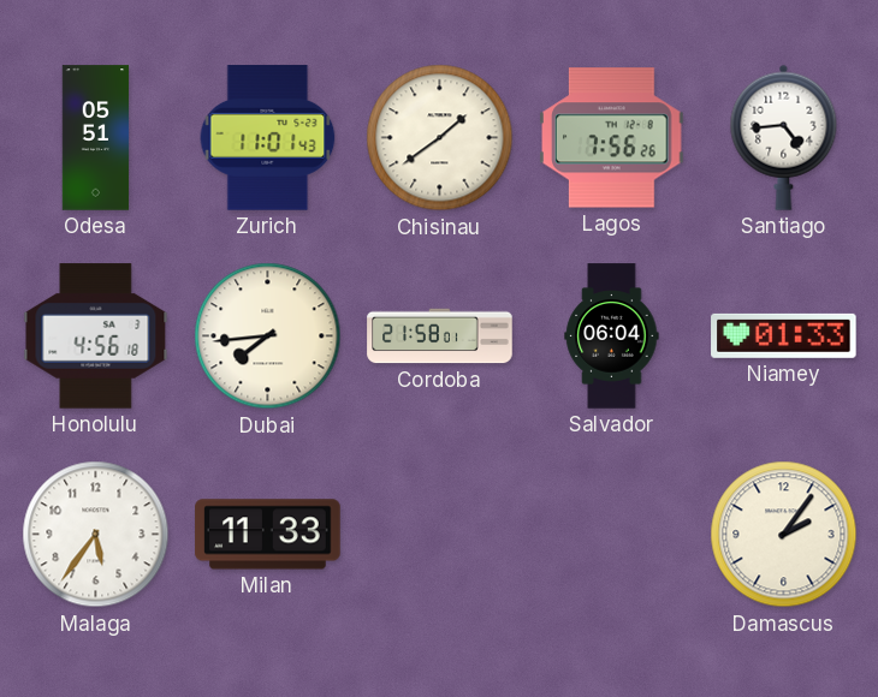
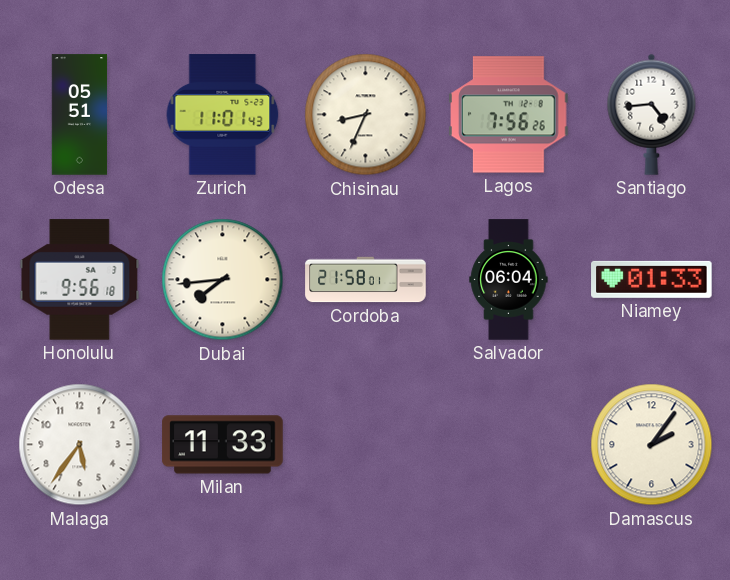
Chisinau: 1:39 -> 8:34
Honolulu: 4:56 -> 9:56
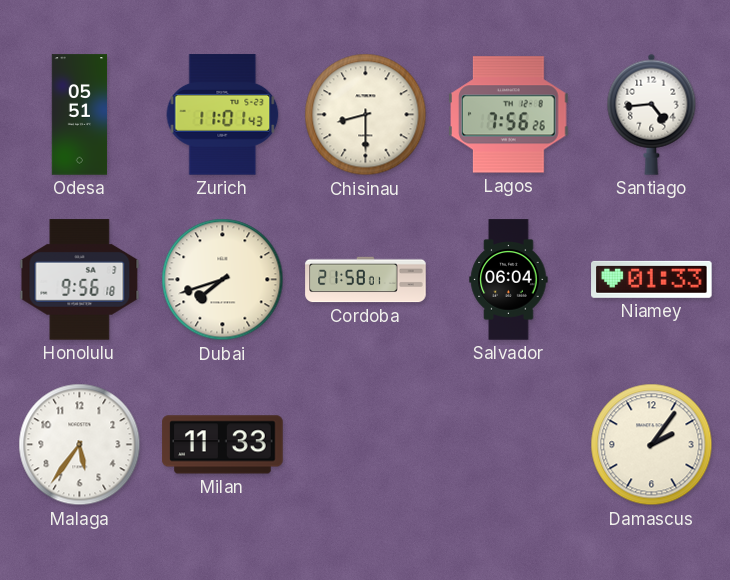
Chisinau: 8:34 -> 8:30
Dubai: 7:44 -> 7:42
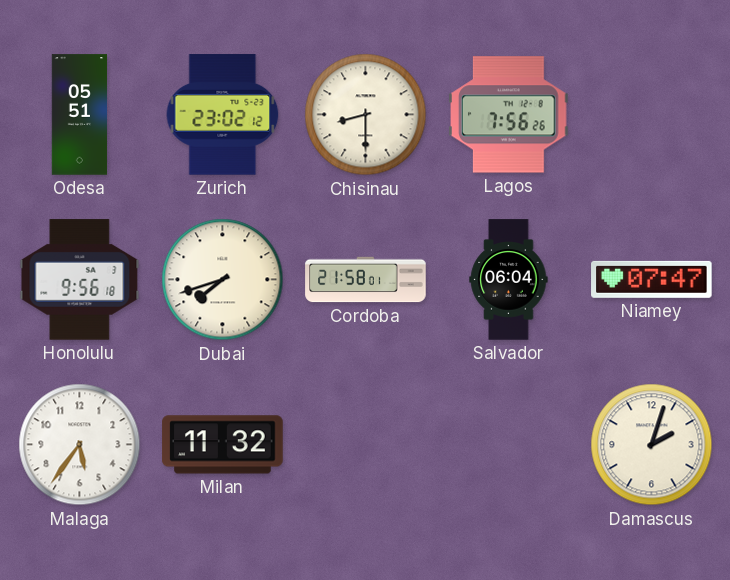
Zurich: 11:01 -> 23:02
Santiago: 4:44 -> none
Niamey: 01:33 -> 07:47
Milan: 11:33 -> 11:32
Damascus: 2:06 -> 2:03
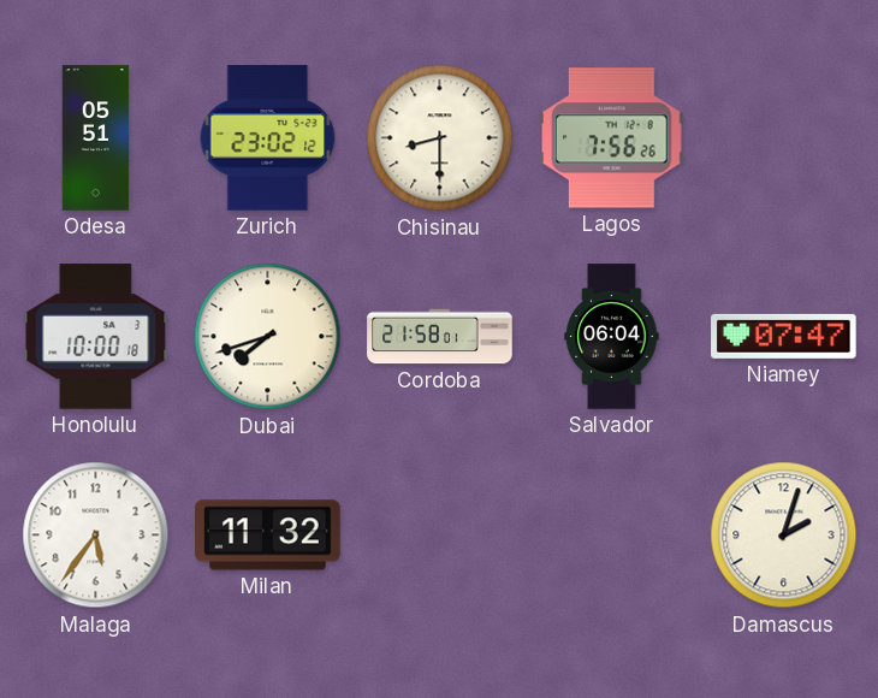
Honolulu: 9:56 -> 10:00
